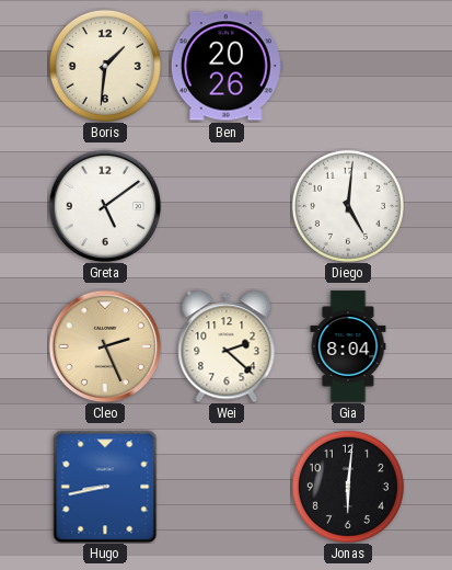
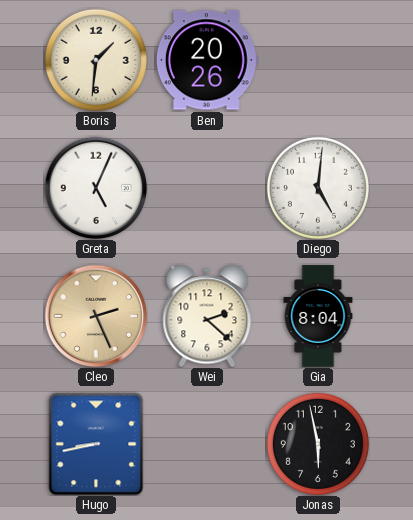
Greta: 5:09 -> 5:04
Jonas: 6:01 -> 5:58
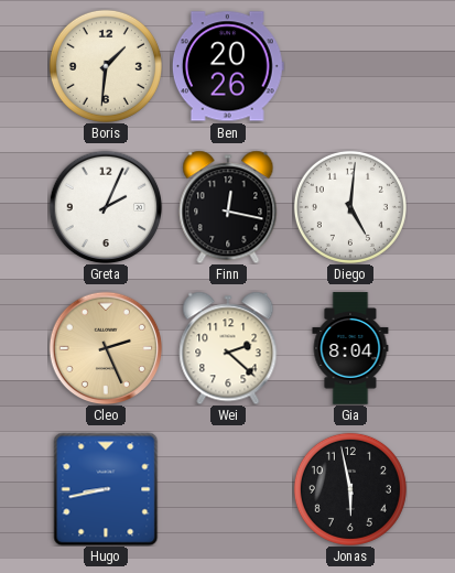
Greta: 5:04 -> 2:04
Finn: none -> 12:17
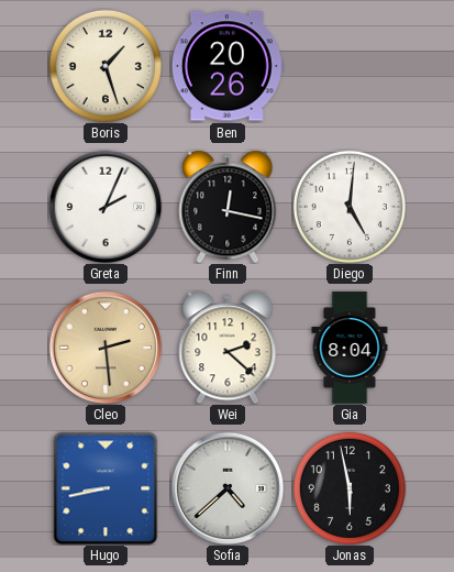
Boris: 1:31 -> 1:27
Cleo: 2:26 -> 2:29
Sofia: none -> 4:38
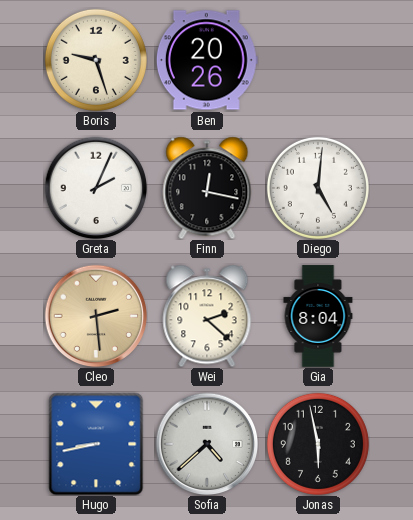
Boris: 1:27 -> 9:27
